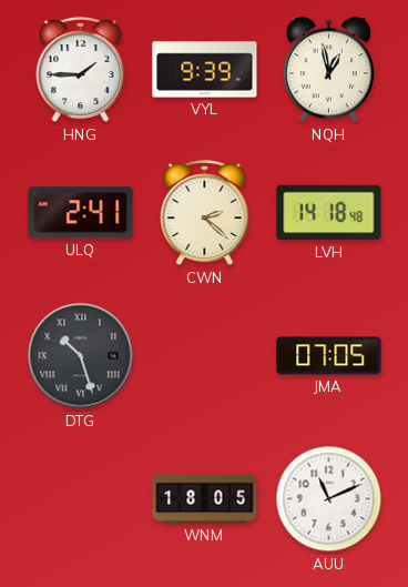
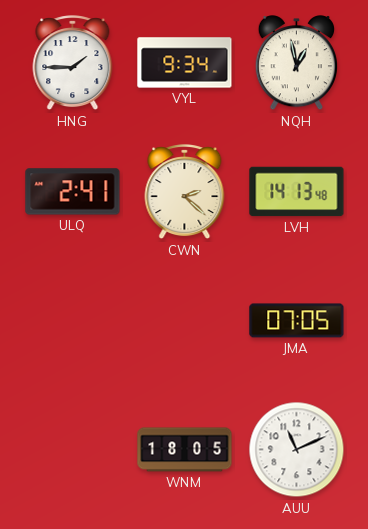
VYL: 9:39 -> 9:34
LVH: 14:18 -> 14:13
DTG: 10:27 -> none
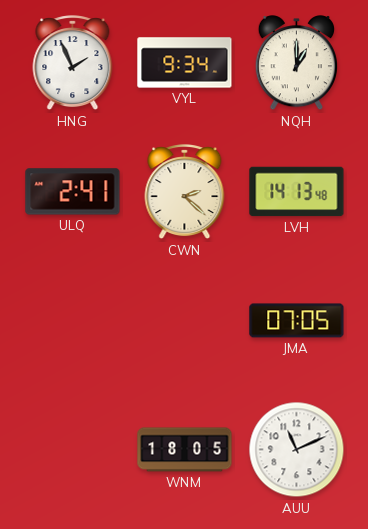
HNG: 1:45 -> 1:56
NQH: 12:58 -> 1:00
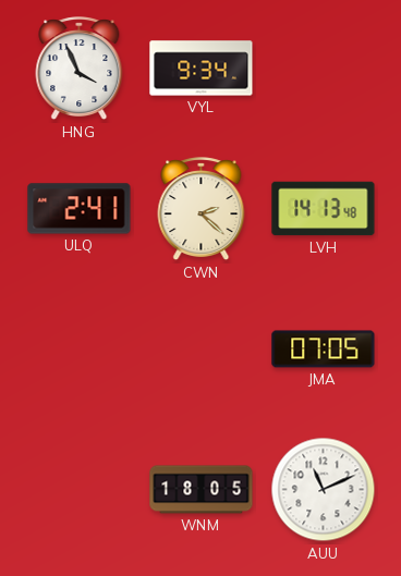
HNG: 1:56 -> 3:56
NQH: 1:00 -> none
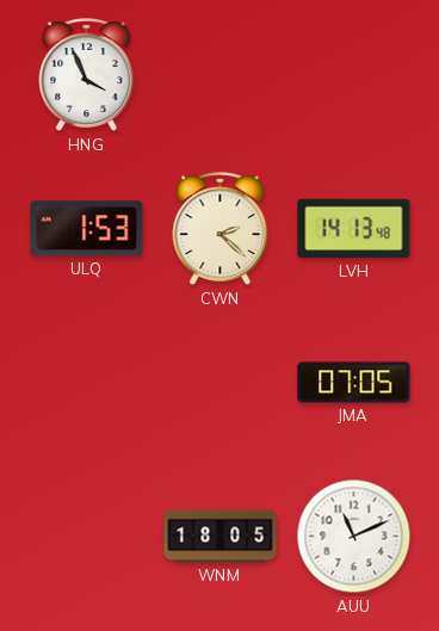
VYL: 9:34 -> none
ULQ: 2:41 -> 1:53
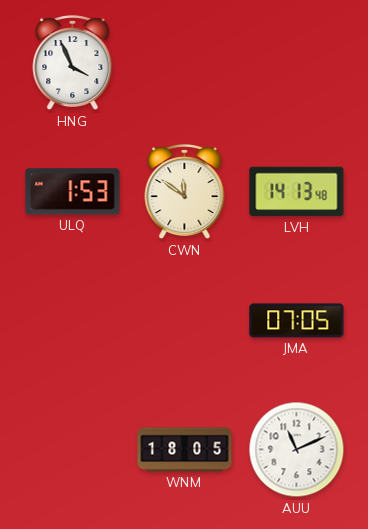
CWN: 2:22 -> 11:51
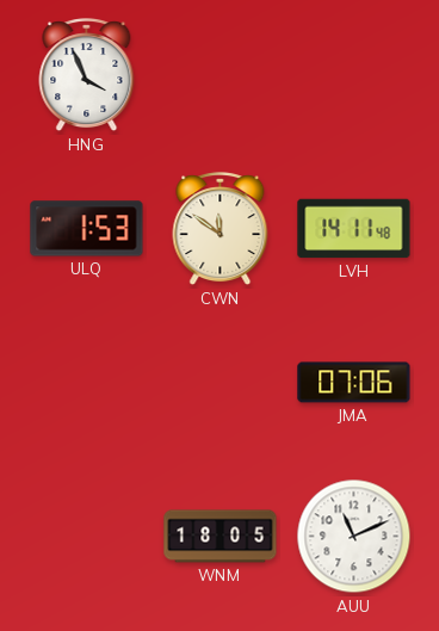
LVH: 14:13 -> 14:11
JMA: 07:05 -> 07:06
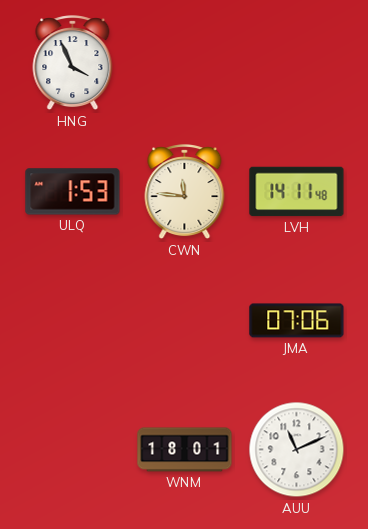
CWN: 11:51 -> 11:46
WNM: 18:05 -> 18:01
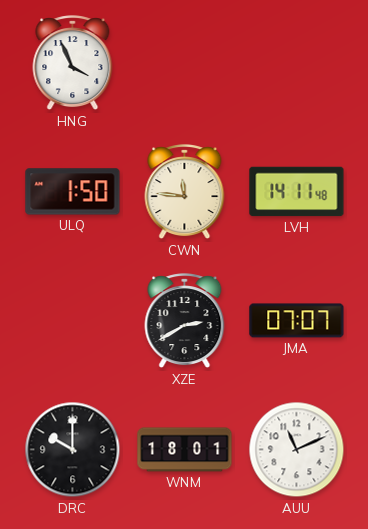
ULQ: 1:53 -> 1:50
XZE: none -> 2:40
JMA: 07:06 -> 07:07
DRC: none -> 10:00
